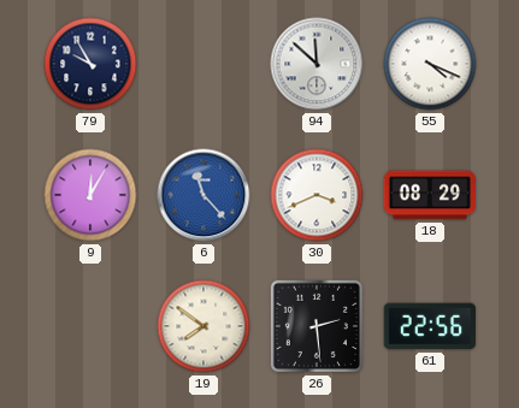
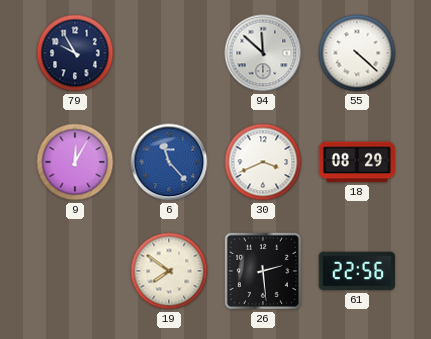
55: 4:19 -> 4:22
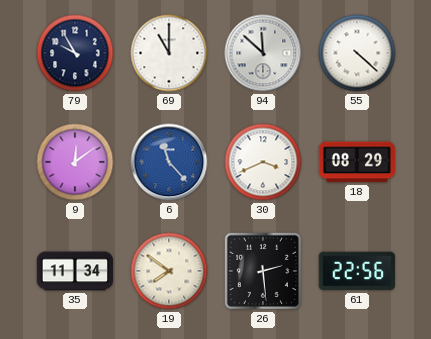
69: none -> 11:00
9: 12:05 -> 12:09
35: none -> 11:34
